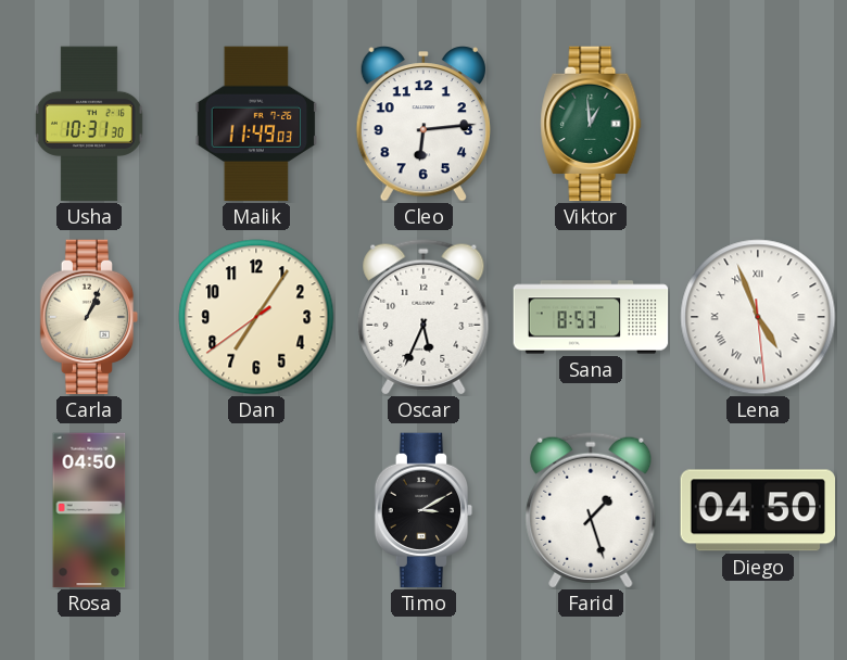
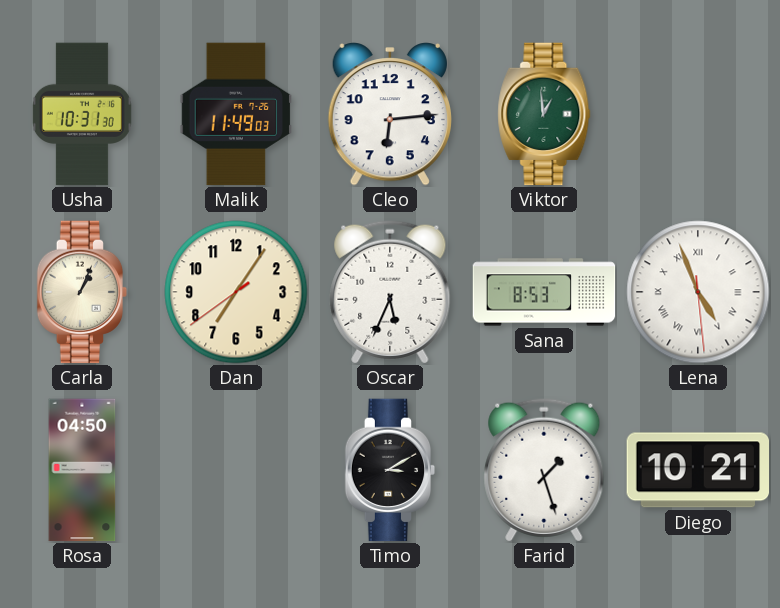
Diego: 04:50 -> 10:21
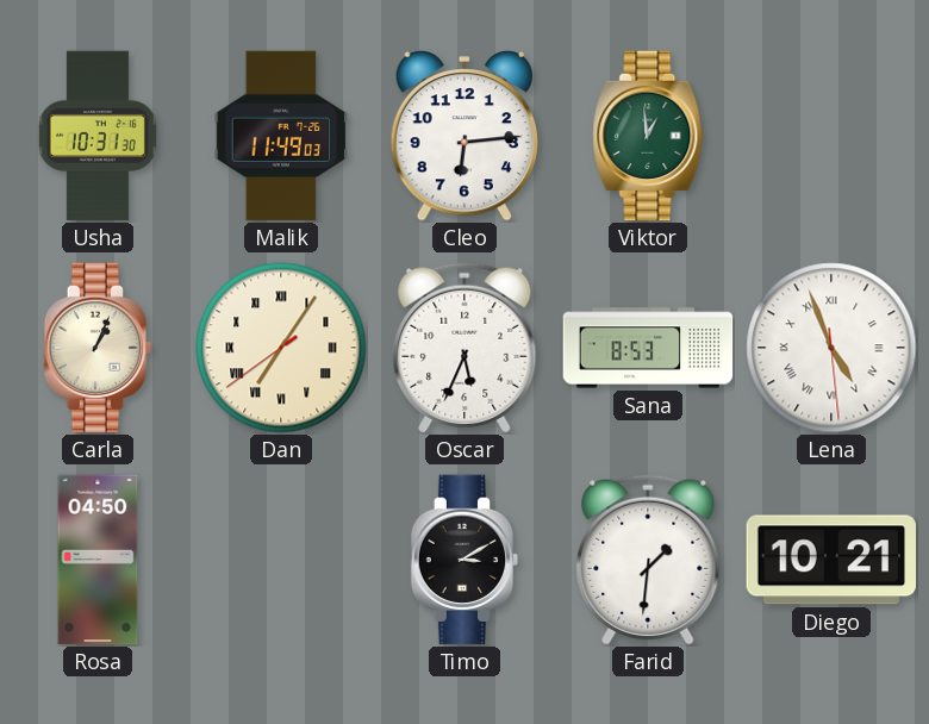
Dan numerals: Arabic -> Roman
Farid: 1:27 -> 1:31
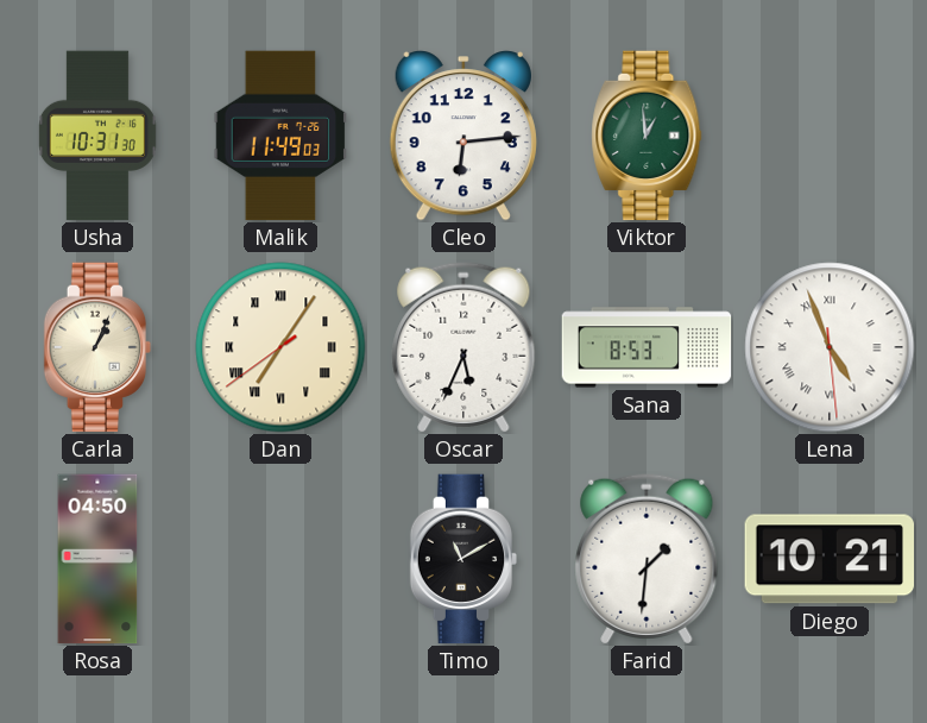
Timo: 3:10 -> 11:10
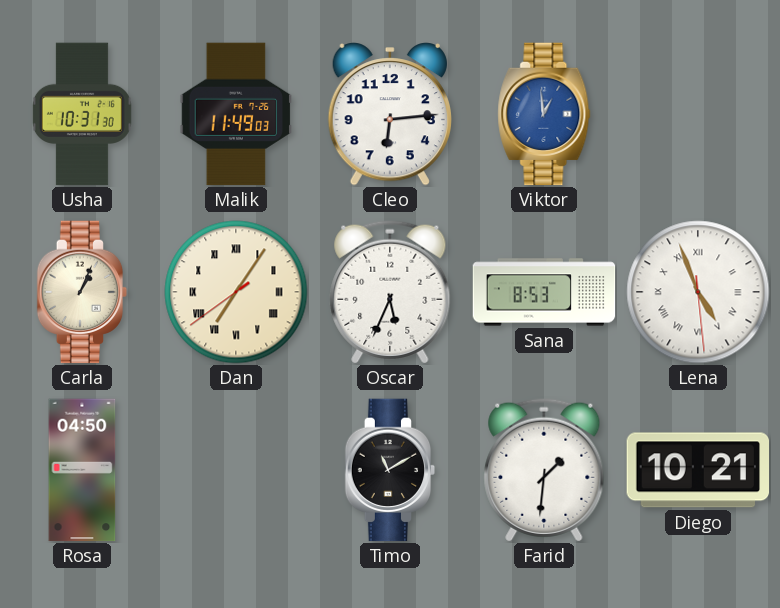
Viktor dial: green -> blue
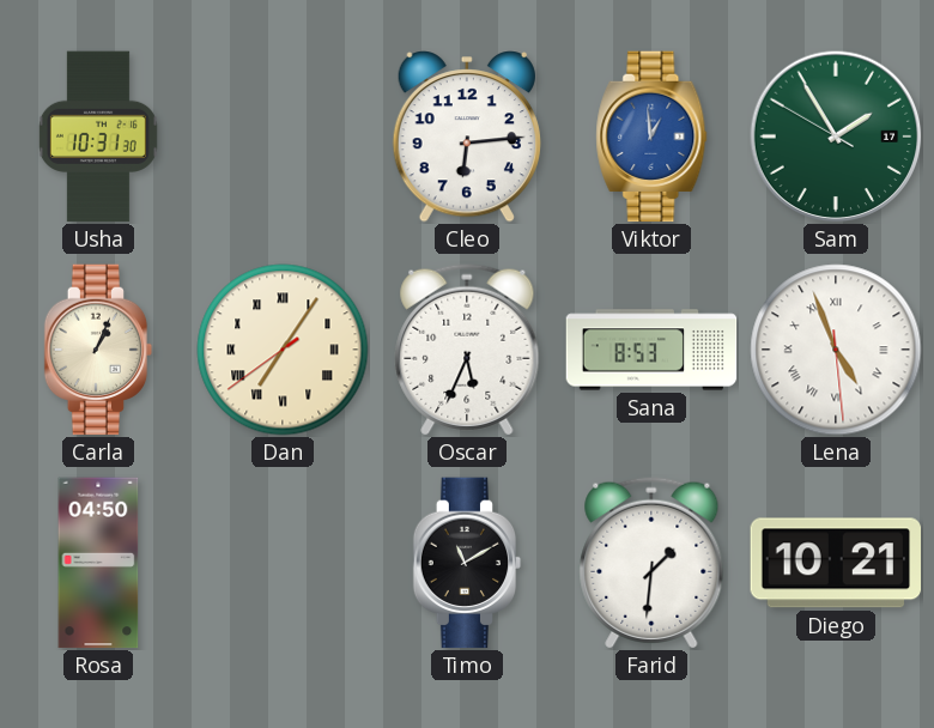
Malik: 11:49 -> none
Sam: none -> 1:54
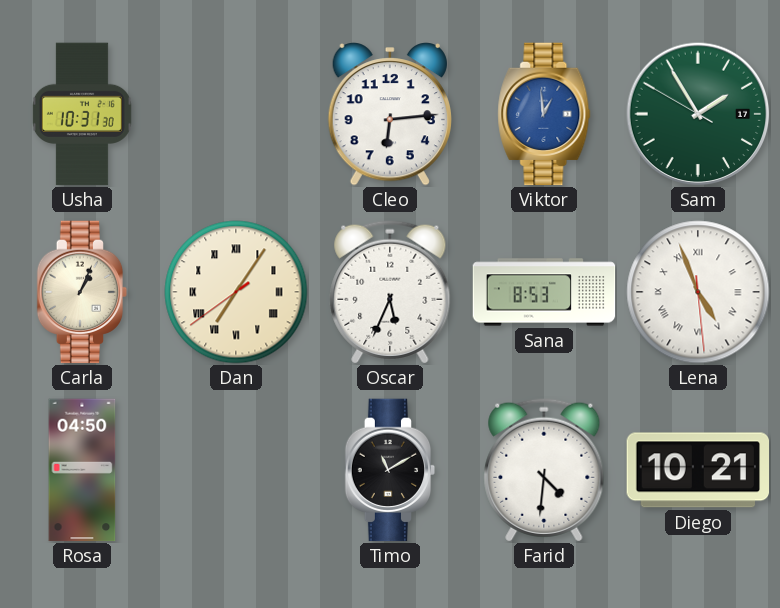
Farid: 1:31 -> 4:31
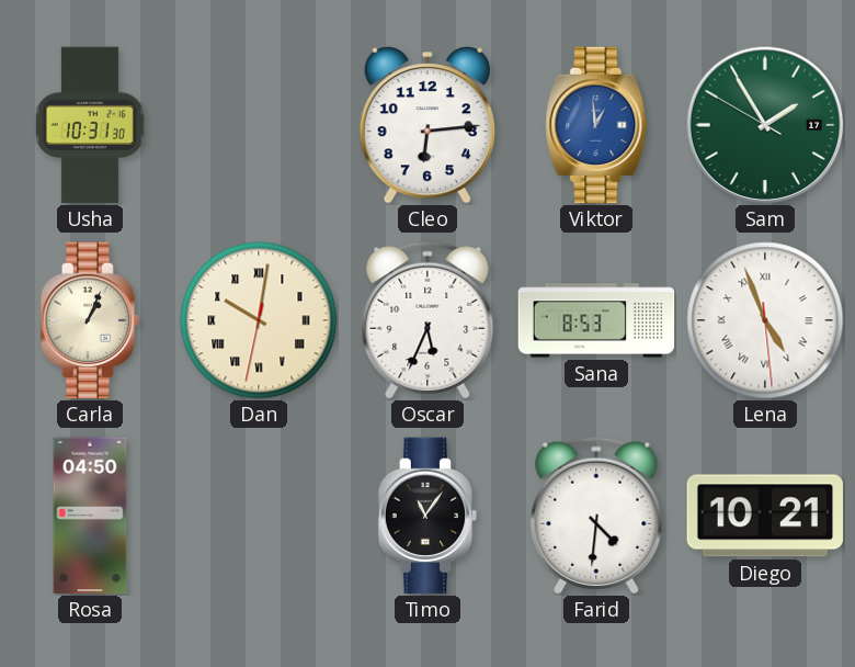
Dan: 7:05 -> 10:01
Timo: 11:10 -> 11:06
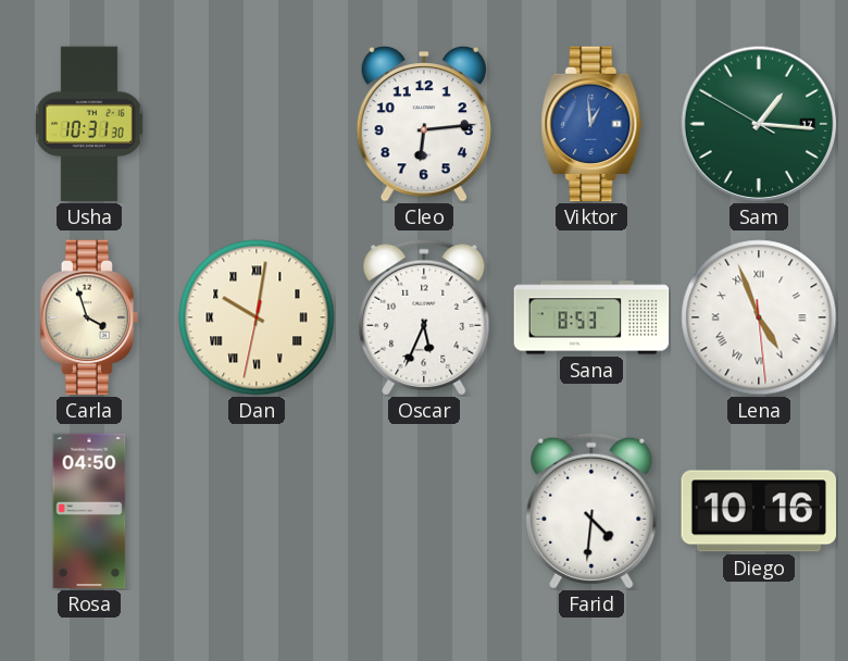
Sam: 1:54 -> 1:15
Carla: 1:04 -> 3:57
Timo: 11:06 -> none
Diego: 10:21 -> 10:16
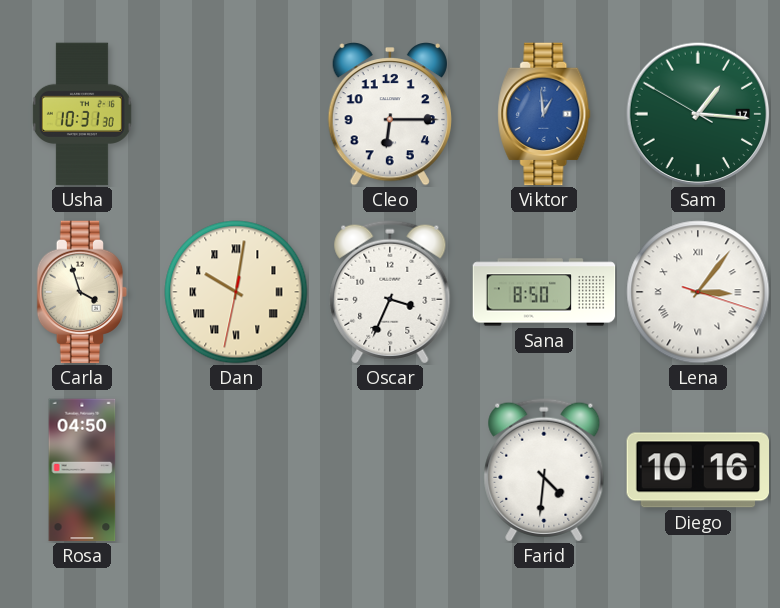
Cleo: 6:14 -> 6:15
Oscar: 5:34 -> 3:34
Sana: 8:53 -> 8:50
Lena: 4:56 -> 3:06
